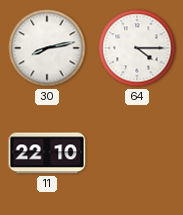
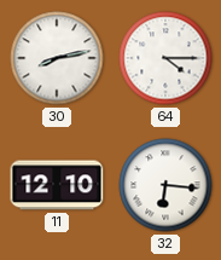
11: 22:10 -> 12:10
32: none -> 6:16
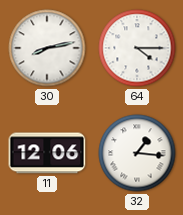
11: 12:10 -> 12:06
32: 6:16 -> 1:16
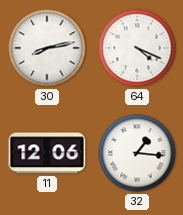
64: 4:15 -> 4:19
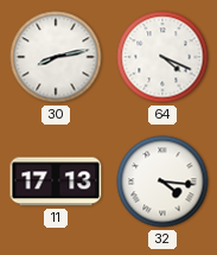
11: 12:06 -> 17:13
32: 1:16 -> 4:16
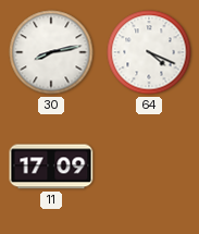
11: 17:13 -> 17:09
32: 4:16 -> none
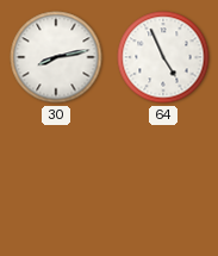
64: 4:19 -> 4:56
11: 17:09 -> none
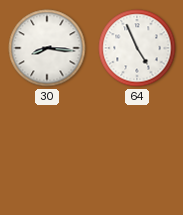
30: 8:13 -> 8:16
